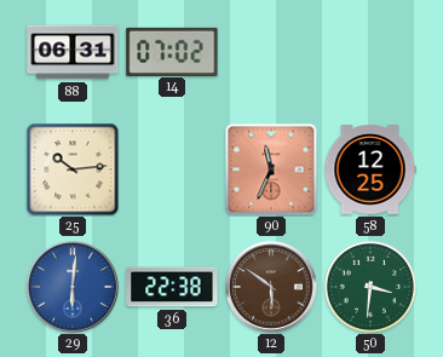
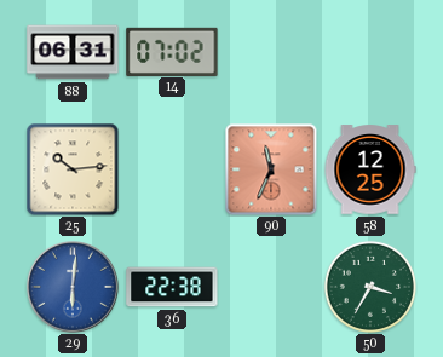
12: 5:51 -> none
50: 3:31 -> 3:35
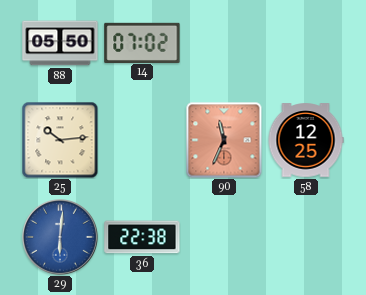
88: 06:31 -> 05:50
50: 3:35 -> none
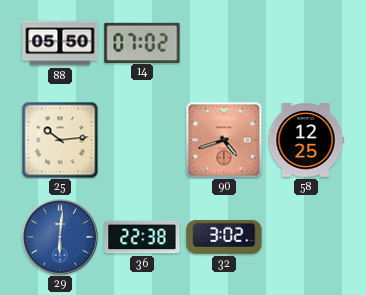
90: 11:34 -> 4:42
32: none -> 3:02
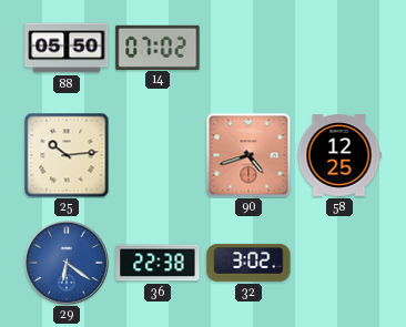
29: 6:01 -> 6:21
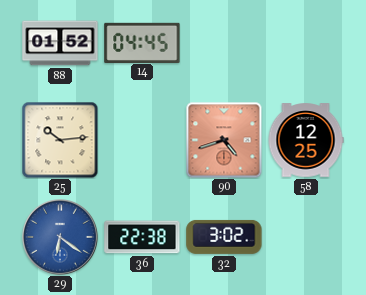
88: 05:50 -> 01:52
14: 07:02 -> 04:45
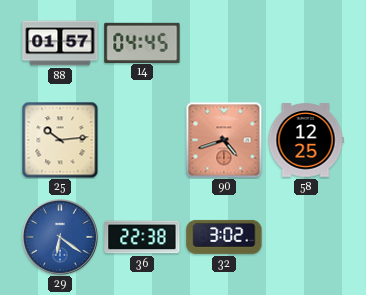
88: 01:52 -> 01:57
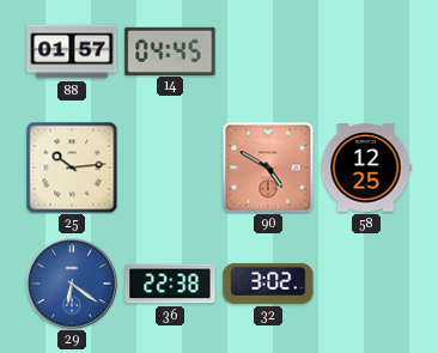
90: 4:42 -> 4:50
